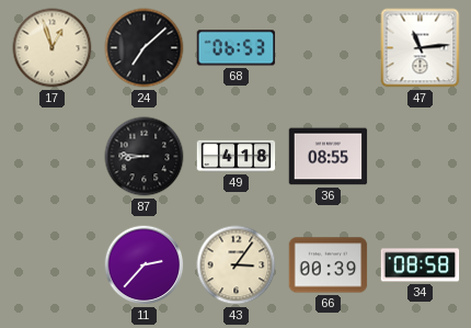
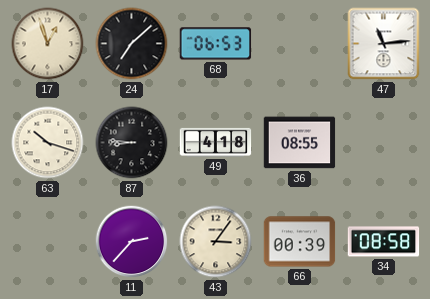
63: none -> 10:18
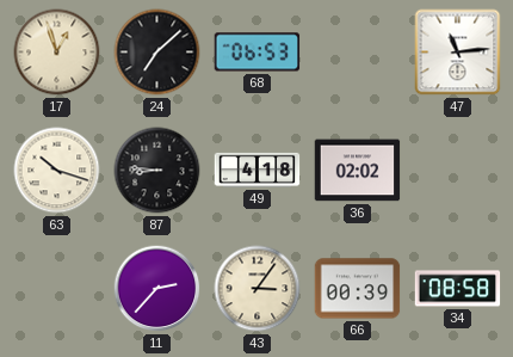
36: 08:55 -> 02:02
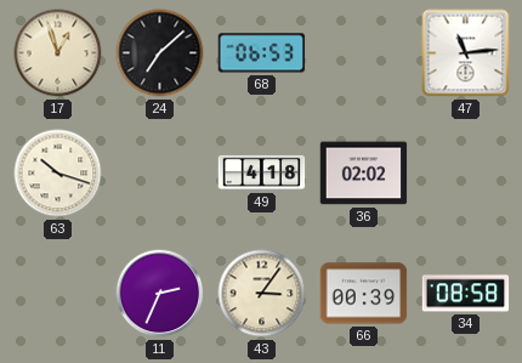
87: 8:46 -> none
11: 2:37 -> 2:34
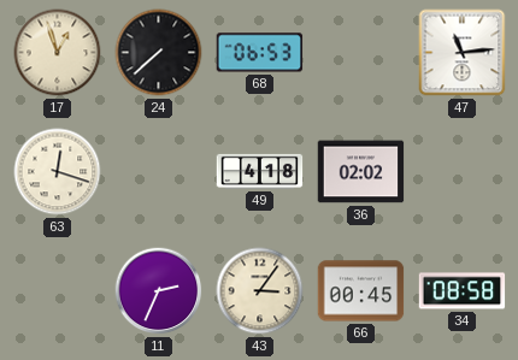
24: 7:08 -> 7:38
63: 10:18 -> 12:18
66: 00:39 -> 00:45
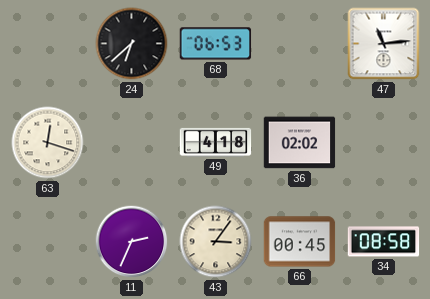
17: 12:57 -> none
24: 7:38 -> 6:38
